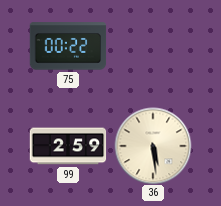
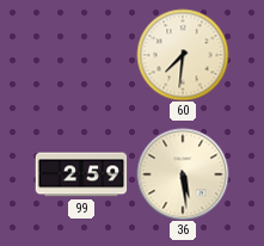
75: 00:22 -> none
60: none -> 7:31
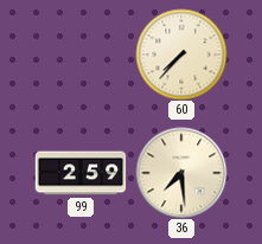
60: 7:31 -> 7:37
36: 5:29 -> 7:29
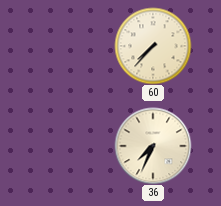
99: 2:59 -> none
36: 7:29 -> 7:34
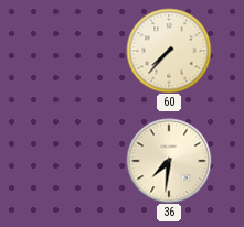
36: 7:34 -> 7:31
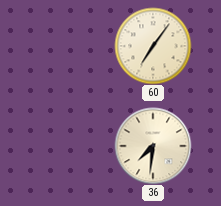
60: 7:37 -> 7:06
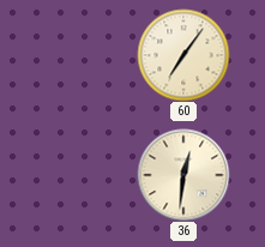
36: 7:31 -> 12:31
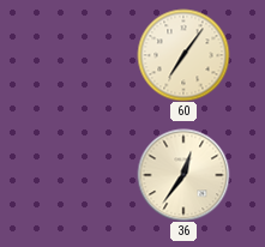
36: 12:31 -> 12:36
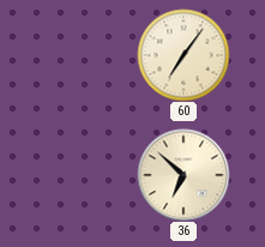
36: 12:36 -> 6:52
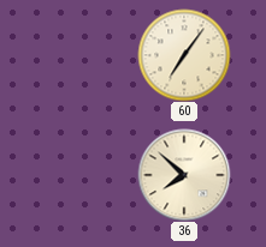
36: 6:52 -> 7:52
